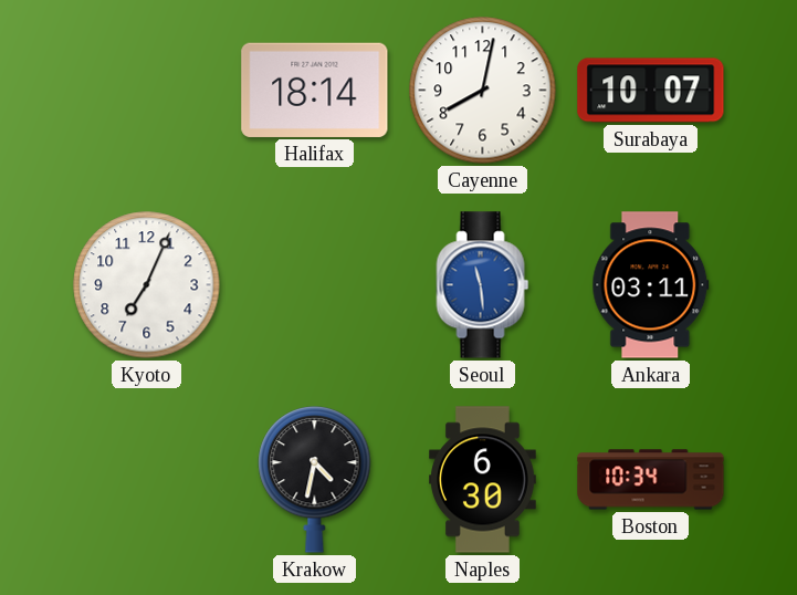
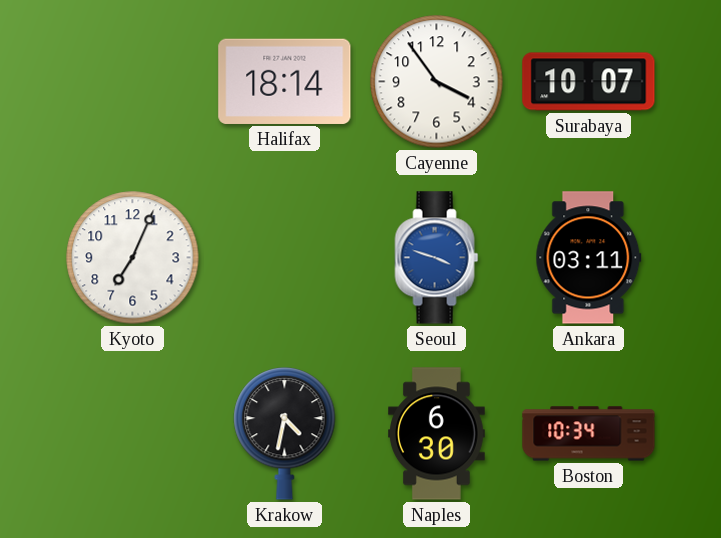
Cayenne: 8:02 -> 3:54
Seoul: 11:29 -> 3:48
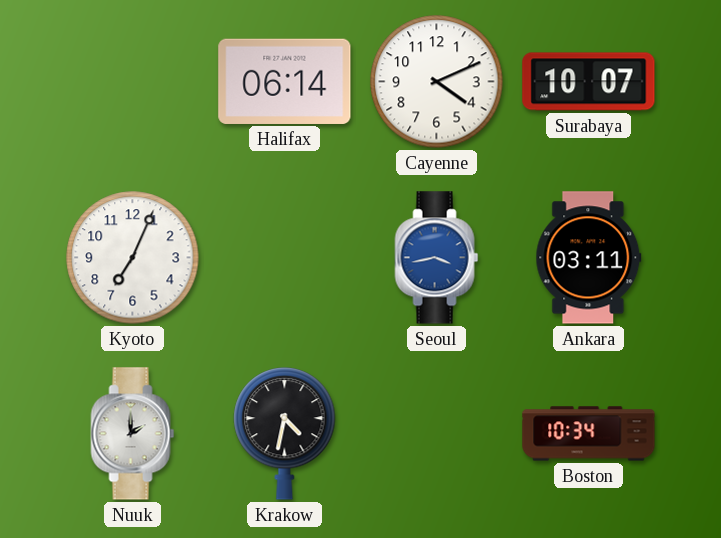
Halifax: 18:14 -> 06:14
Cayenne: 3:54 -> 4:11
Seoul: 3:48 -> 3:43
Nuuk: none -> 2:00
Naples: 6:30 -> none
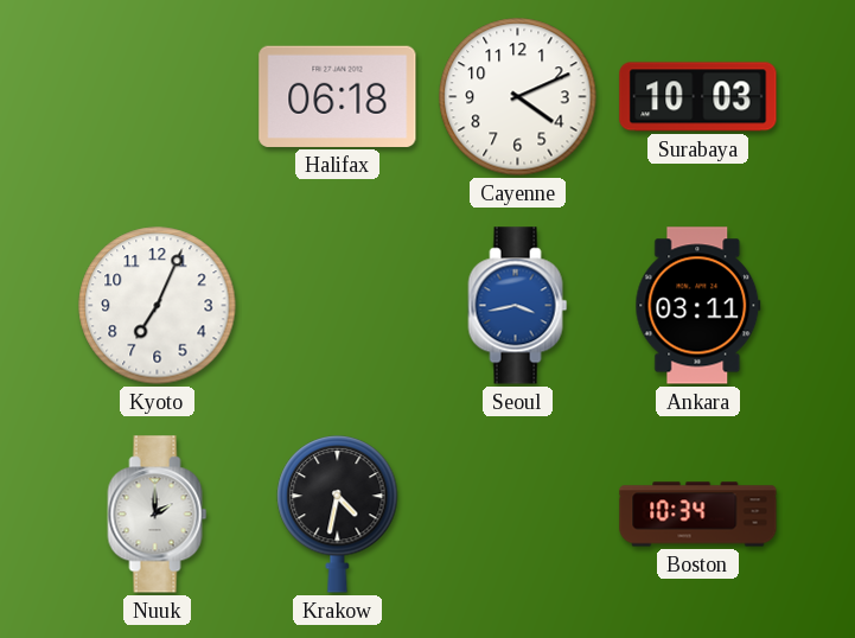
Halifax: 06:14 -> 06:18
Surabaya: 10:07 -> 10:03
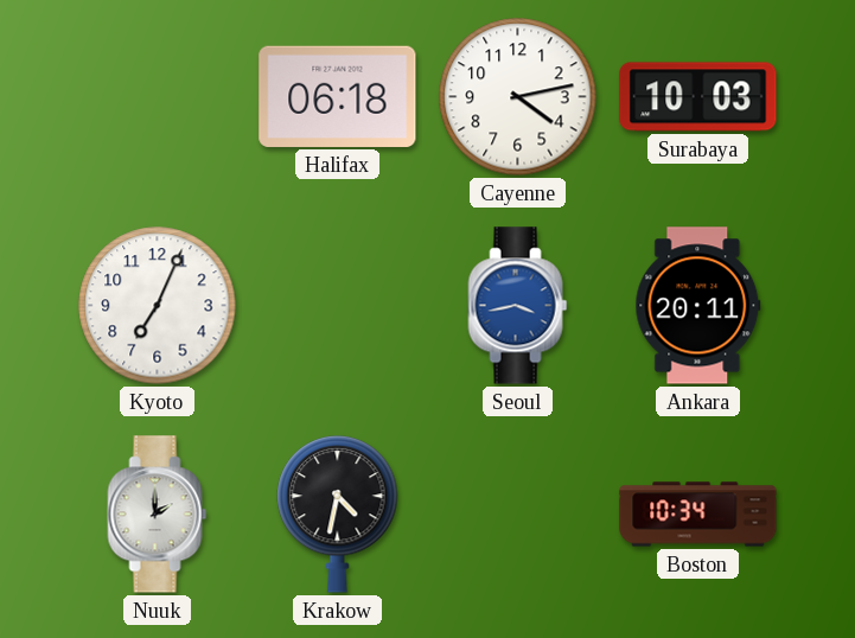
Cayenne: 4:11 -> 4:13
Ankara: 03:11 -> 20:11
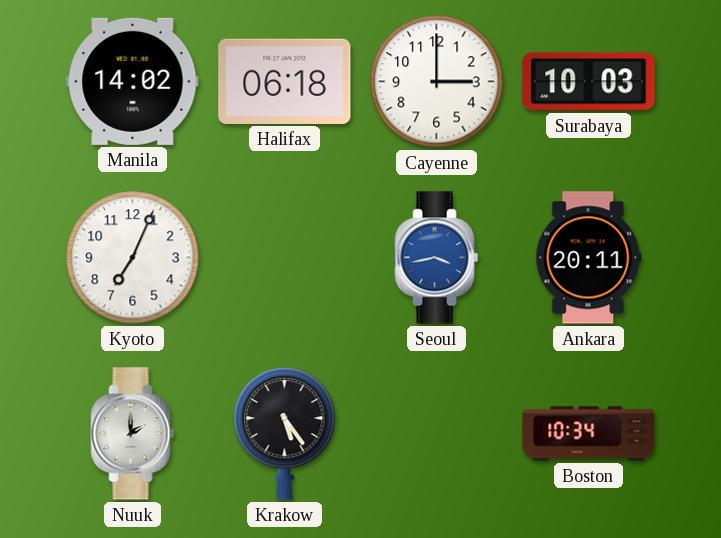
Manila: none -> 14:02
Cayenne: 4:13 -> 3:00
Krakow: 4:32 -> 5:24
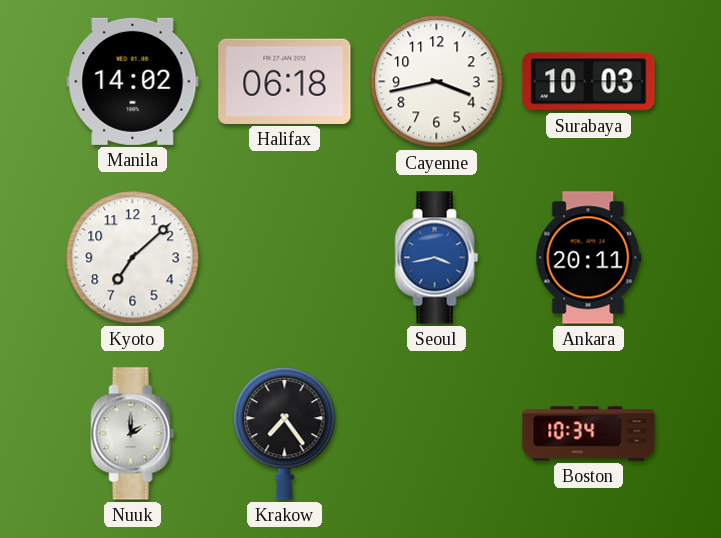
Cayenne: 3:00 -> 3:43
Kyoto: 7:04 -> 7:08
Krakow: 5:24 -> 7:24
